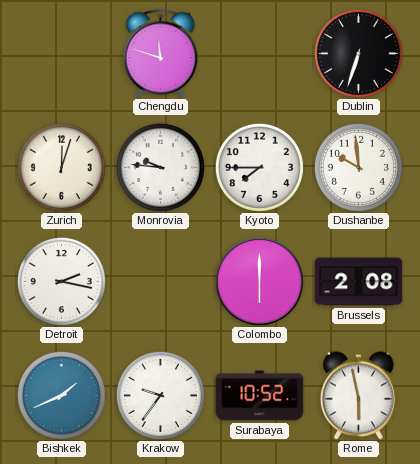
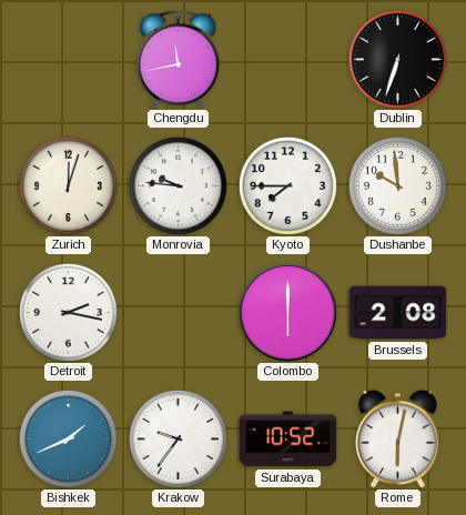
Chengdu: 11:48 -> 11:43
Rome: 5:58 -> 6:02
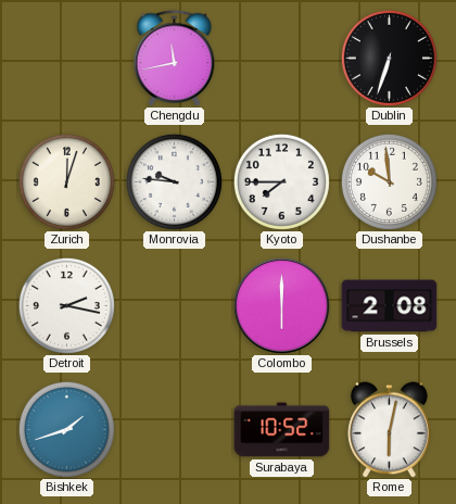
Bishkek: 1:41 -> 1:42
Krakow: 9:36 -> none
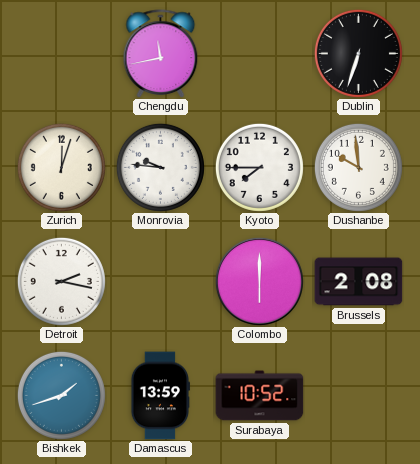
Damascus: none -> 13:59
Rome: 6:02 -> none
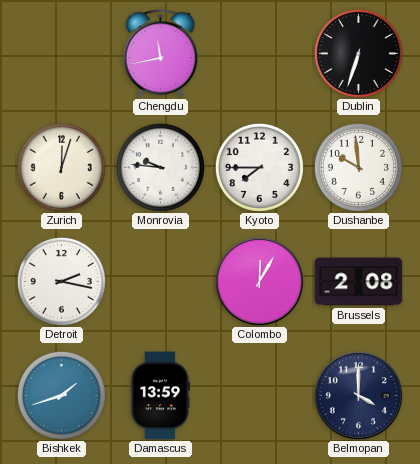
Colombo: 6:00 -> 12:05
Surabaya: 10:52 -> none
Belmopan: none -> 4:00
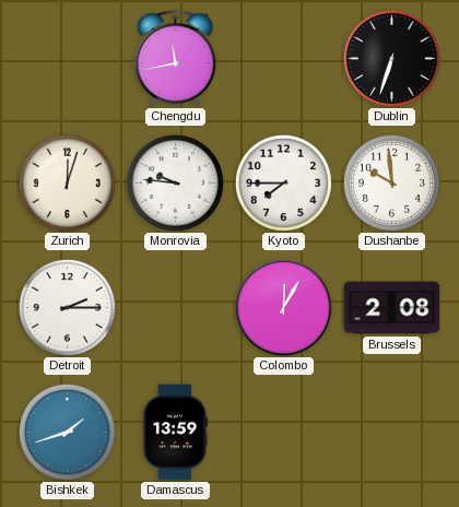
Detroit: 2:17 -> 2:15
Belmopan: 4:00 -> none
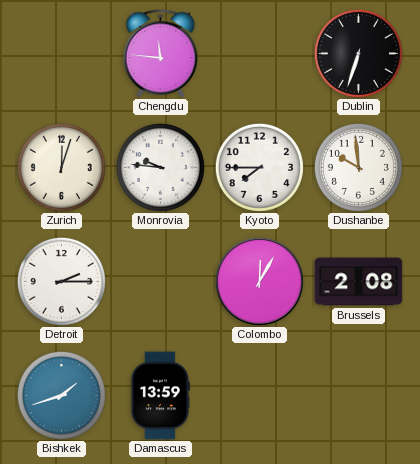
Chengdu: 11:43 -> 11:46
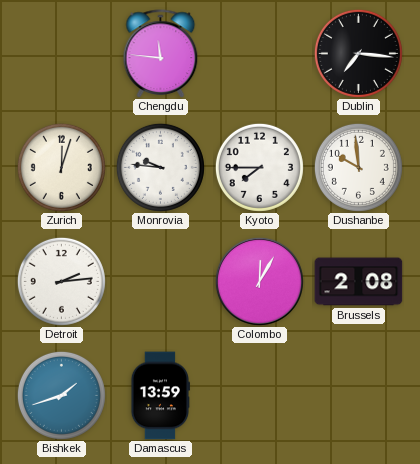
Dublin: 6:33 -> 7:16
Detroit: 2:15 -> 2:14
